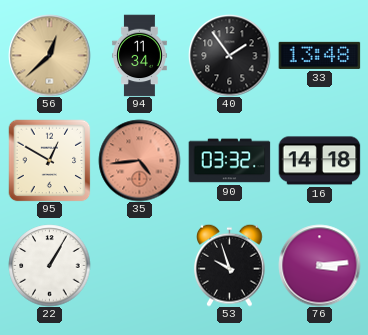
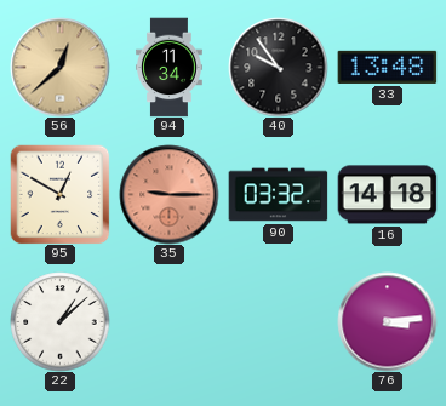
40: 1:54 -> 9:54
35: 4:44 -> 9:15
22: 1:05 -> 1:08
53: 9:57 -> none
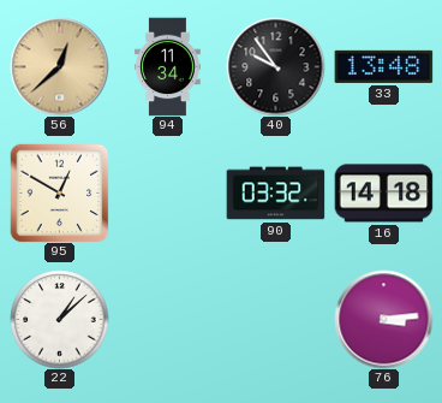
35: 9:15 -> none
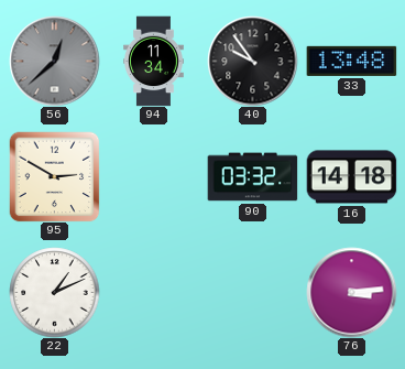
56 dial: champagne -> grey
95: 12:50 -> 2:50
22: 1:08 -> 1:11
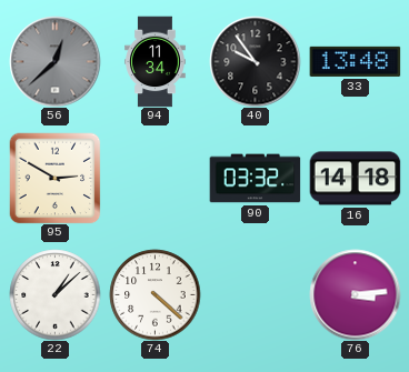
22: 1:11 -> 1:08
74: none -> 4:22
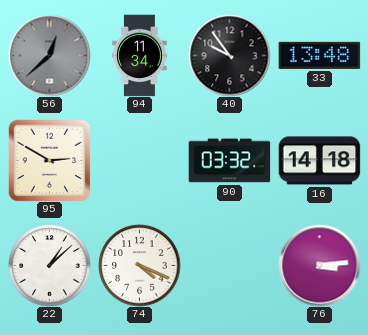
74: 4:22 -> 4:19
